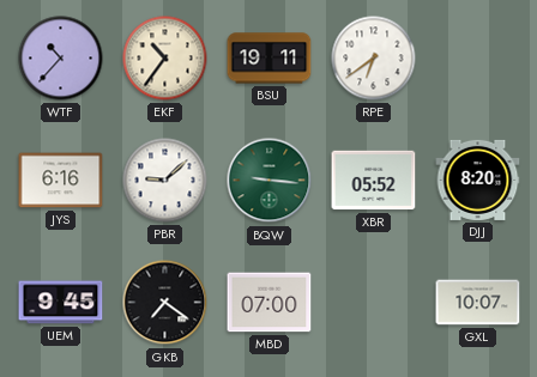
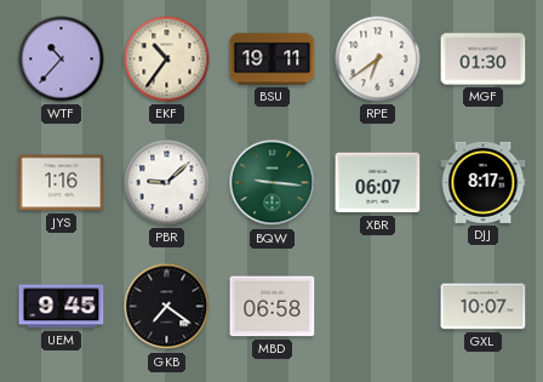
MGF: none -> 01:30
JYS: 6:16 -> 1:16
XBR: 05:52 -> 06:07
DJJ: 8:20 -> 8:17
MBD: 07:00 -> 06:58
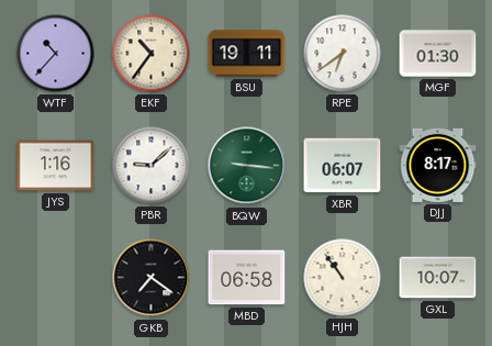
UEM: 9:45 -> none
HJH: none -> 10:54
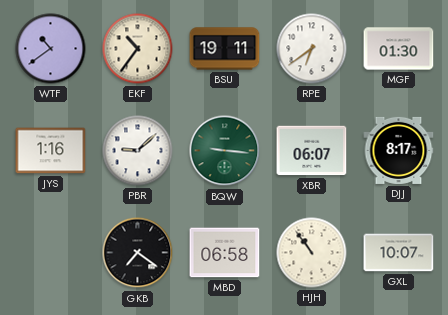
WTF: 10:37 -> 10:39
